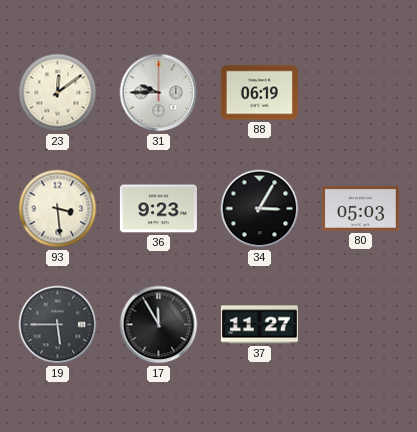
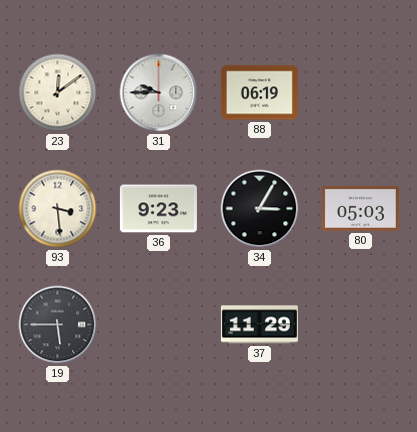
17: 11:55 -> none
37: 11:27 -> 11:29
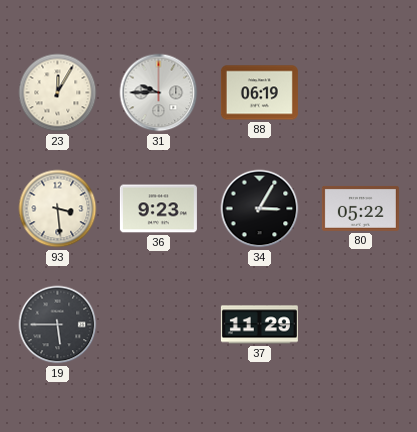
23: 12:09 -> 12:05
80: 05:03 -> 05:22
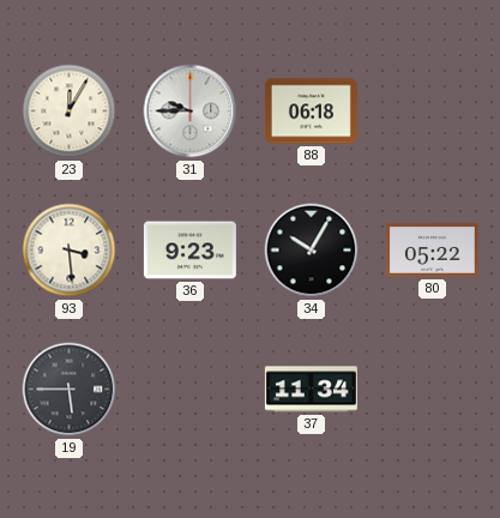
88: 06:19 -> 06:18
34: 3:05 -> 10:05
37: 11:29 -> 11:34
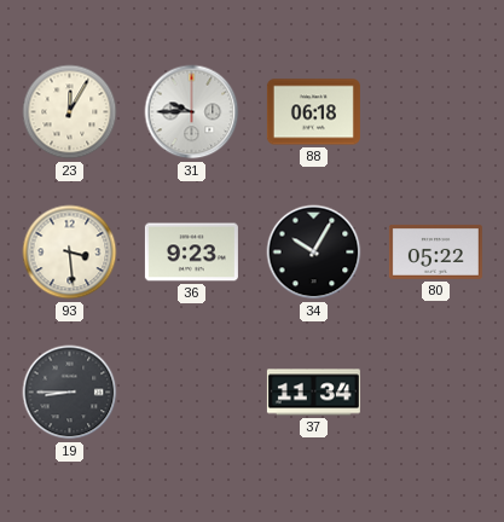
19: 5:45 -> 8:45
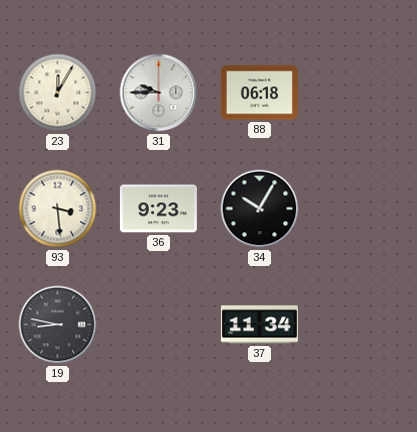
80: 05:22 -> none
19: 8:45 -> 8:47
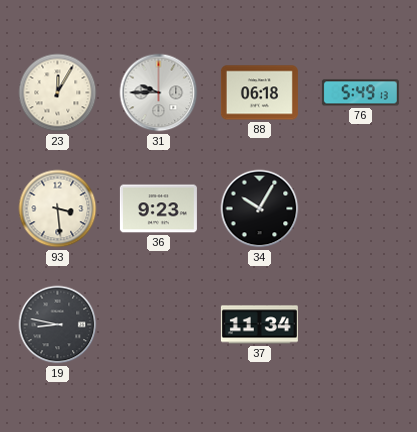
76: none -> 5:49
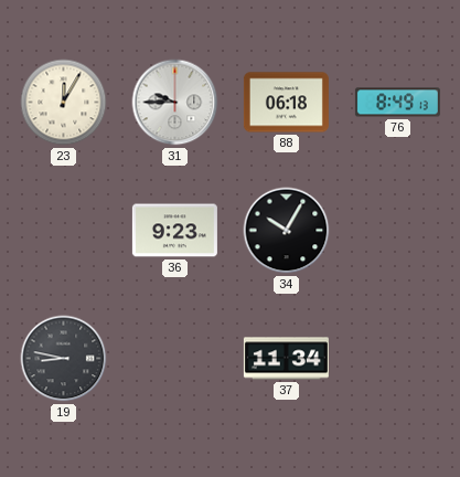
76: 5:49 -> 8:49
93: 3:29 -> none
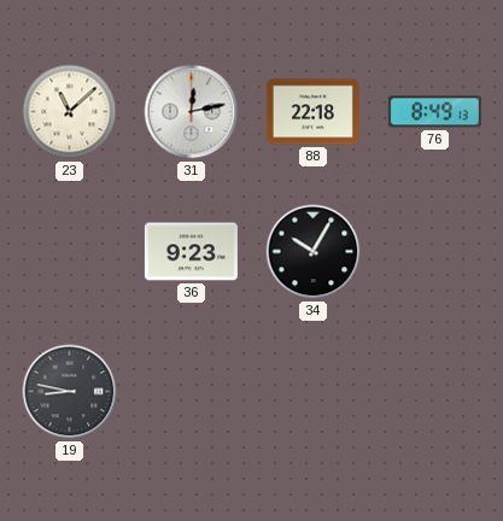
23: 12:05 -> 11:08
31: 9:45 -> 12:13
88: 06:18 -> 22:18
37: 11:34 -> none
